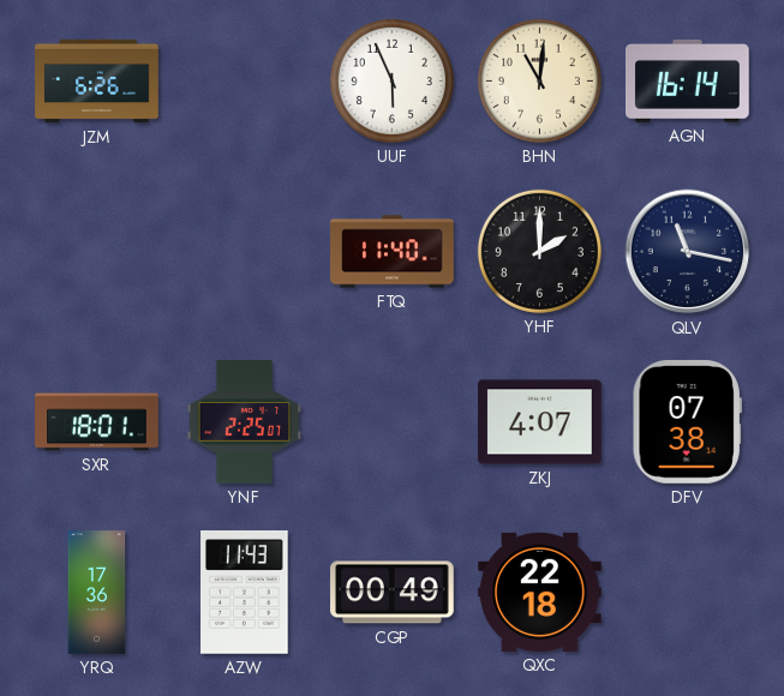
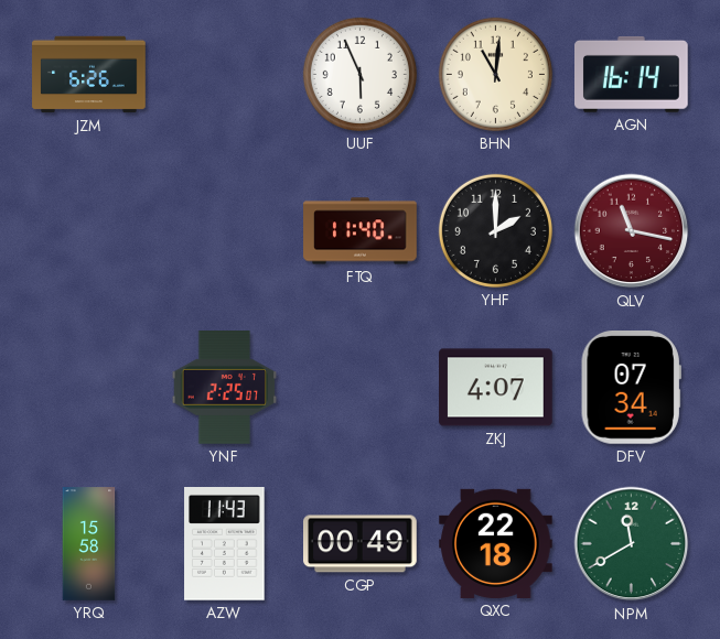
QLV dial: navy -> burgundy
SXR: 18:01 -> none
DFV: 07:38 -> 07:34
YRQ: 17:36 -> 15:58
NPM: none -> 11:40
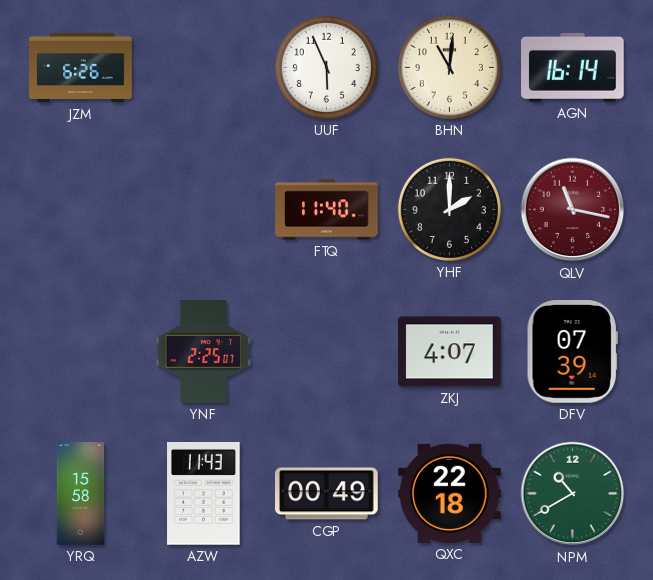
DFV: 07:34 -> 07:39
NPM: 11:40 -> 10:40
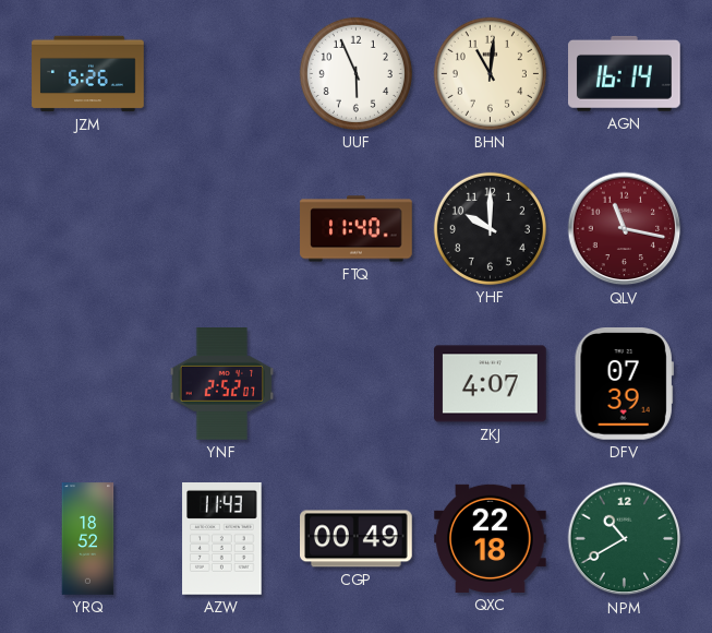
YHF: 2:00 -> 10:00
YNF: 2:25 -> 2:52
YRQ: 15:58 -> 18:52
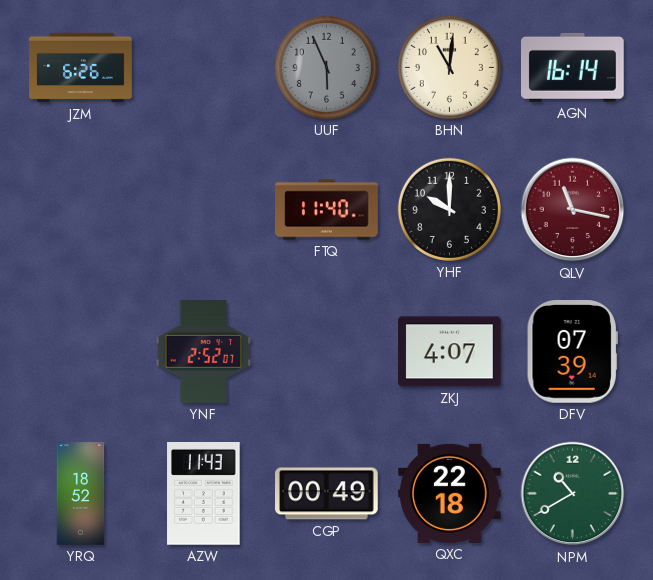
UUF dial: white -> grey
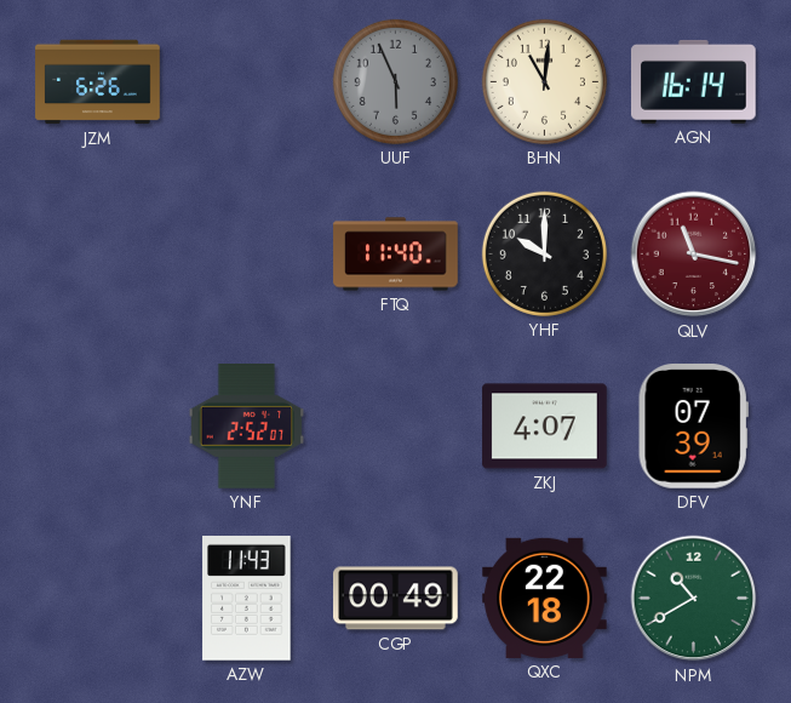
YRQ: 18:52 -> none
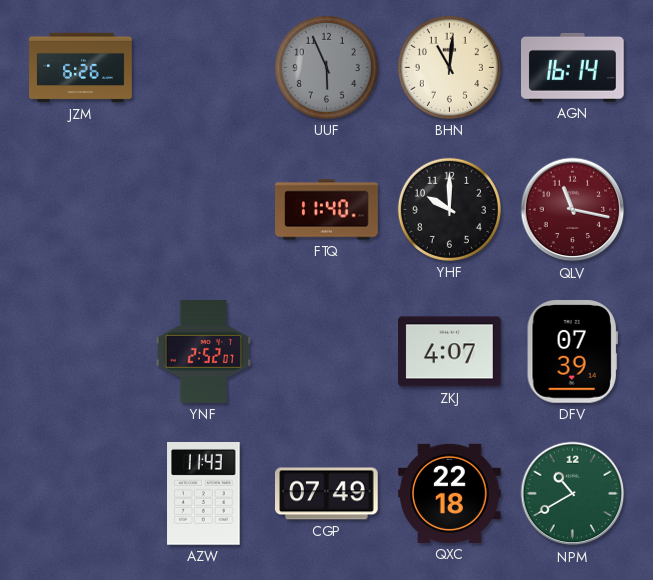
CGP: 00:49 -> 07:49
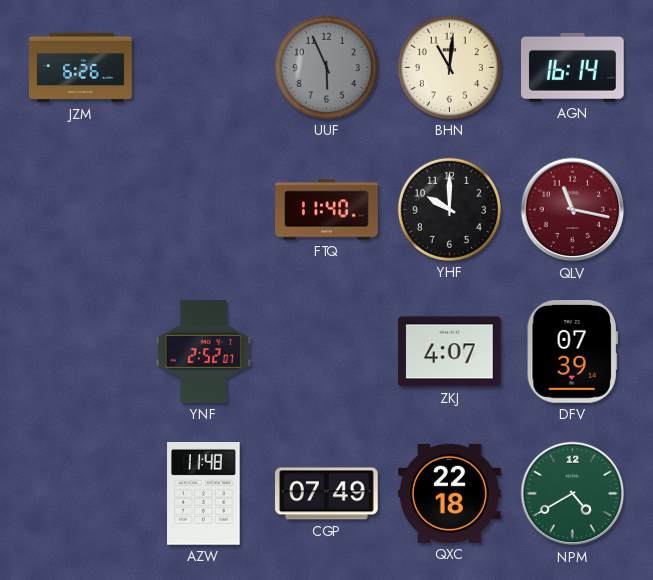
AZW: 11:43 -> 11:48
NPM: 10:40 -> 4:40
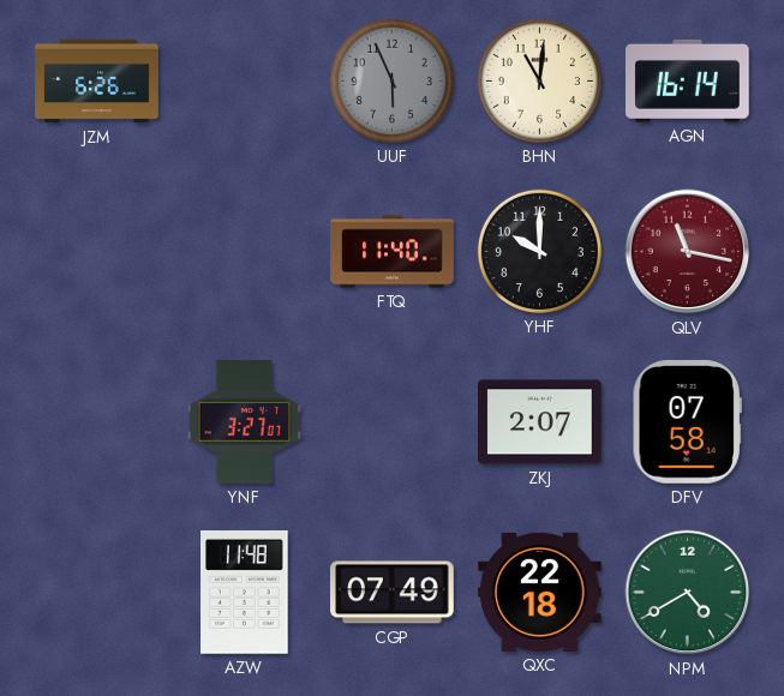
YNF: 2:52 -> 3:27
ZKJ: 4:07 -> 2:07
DFV: 07:39 -> 07:58
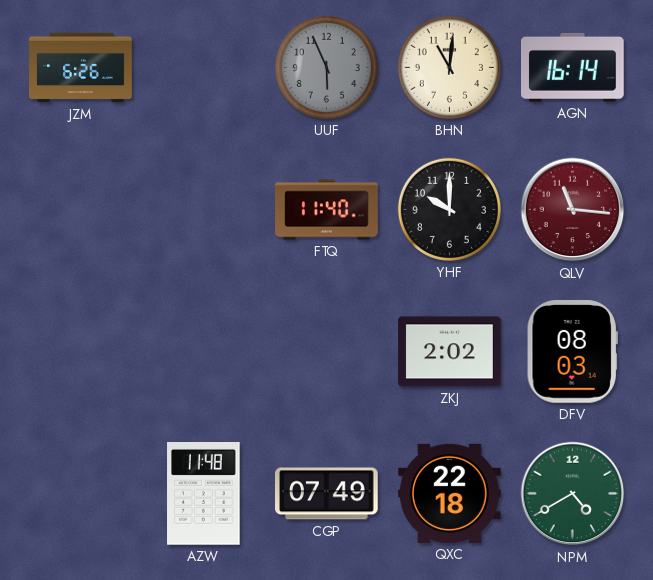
QLV: 11:17 -> 11:16
YNF: 3:27 -> none
ZKJ: 2:07 -> 2:02
DFV: 07:58 -> 08:03
